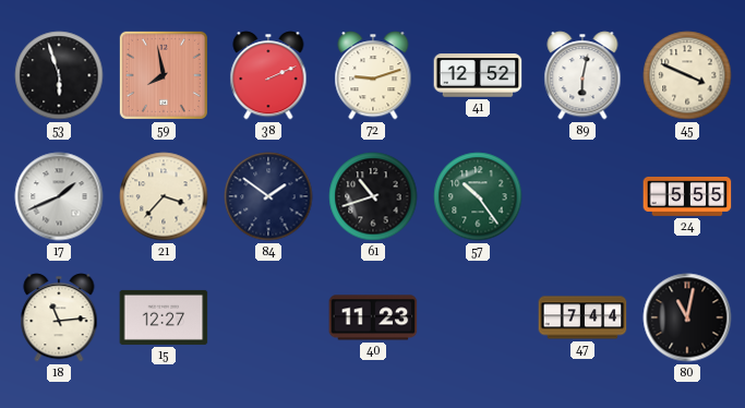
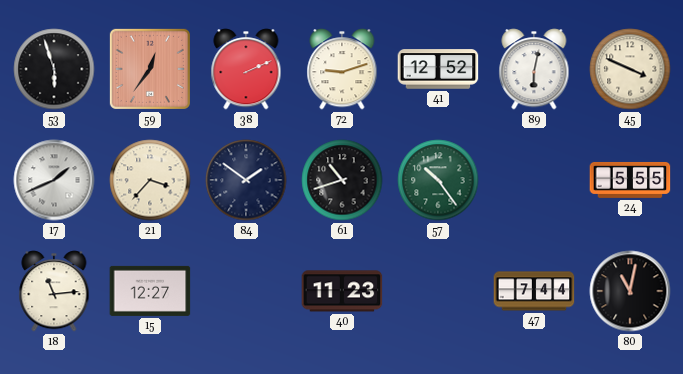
59: 7:58 -> 12:36
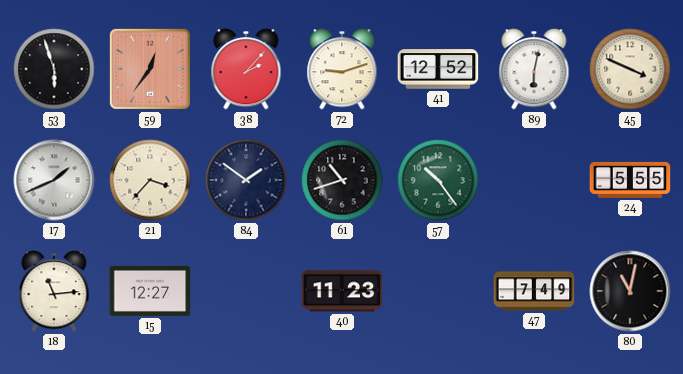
38: 2:11 -> 2:07
47: 7:44 -> 7:49
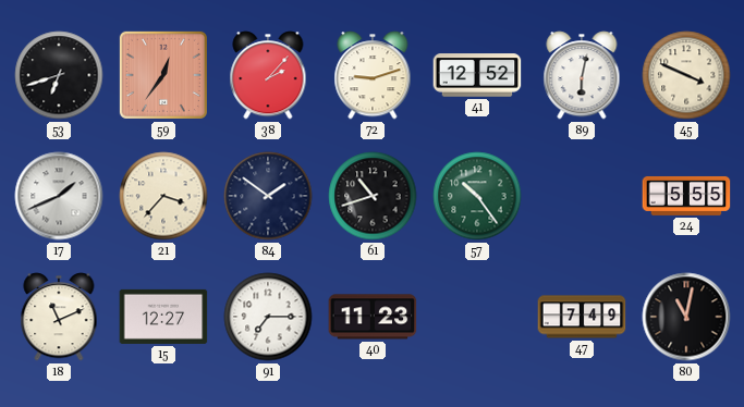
53: 5:57 -> 6:42
18: 11:14 -> 11:11
91: none -> 7:15
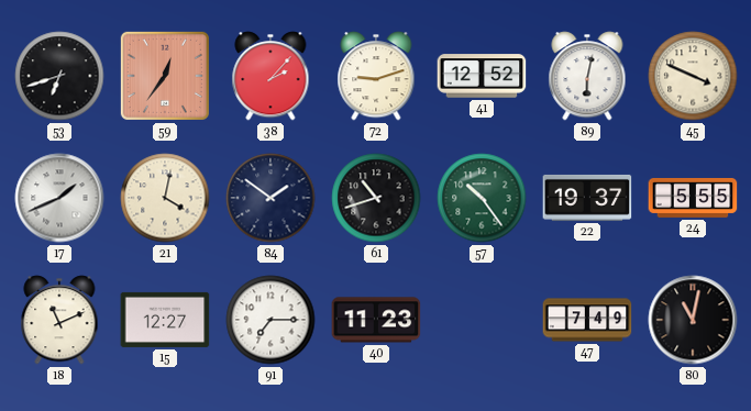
21: 3:37 -> 4:02
22: none -> 19:37
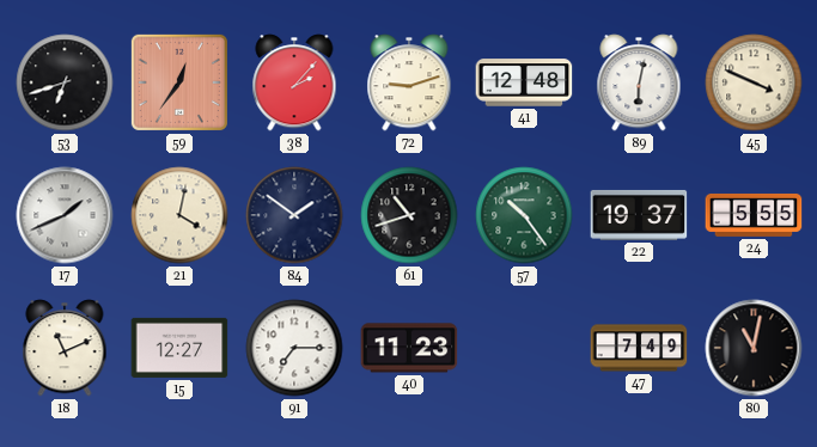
41: 12:52 -> 12:48
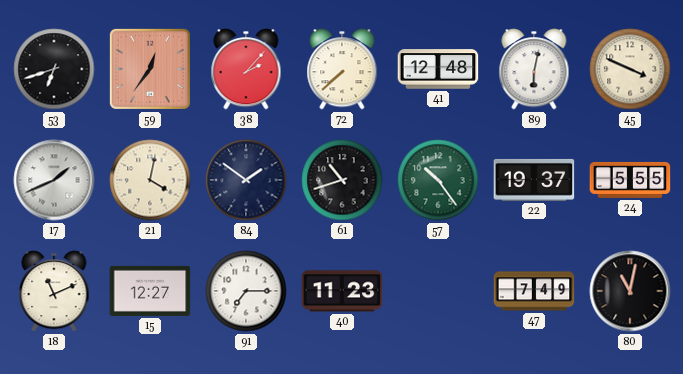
72: 9:12 -> 7:38
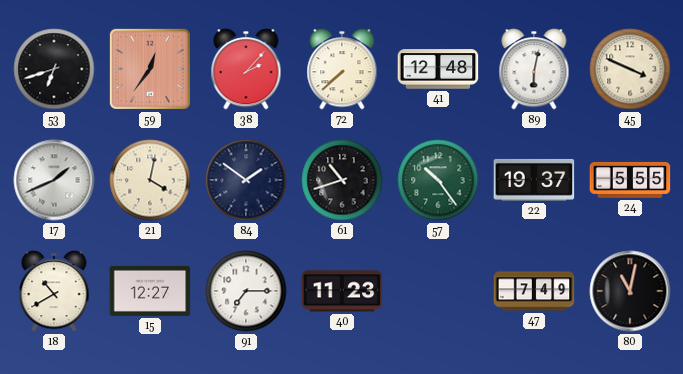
18: 11:11 -> 10:40
